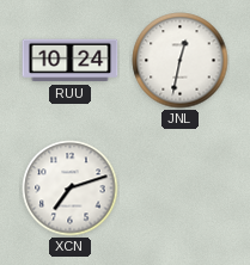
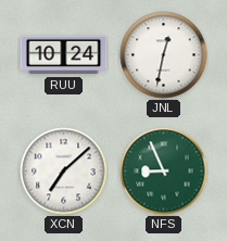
XCN: 7:12 -> 7:08
NFS: none -> 8:56
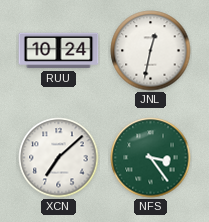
NFS: 8:56 -> 3:24
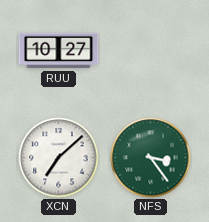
RUU: 10:24 -> 10:27
JNL: 12:32 -> none
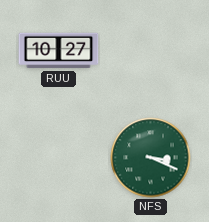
XCN: 7:08 -> none
NFS: 3:24 -> 3:19
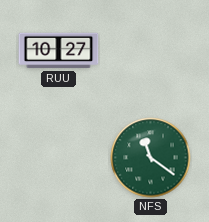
NFS: 3:19 -> 11:21
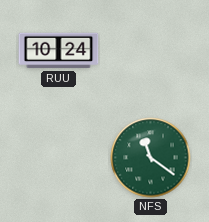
RUU: 10:27 -> 10:24
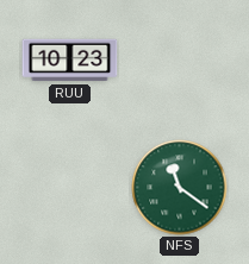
RUU: 10:24 -> 10:23
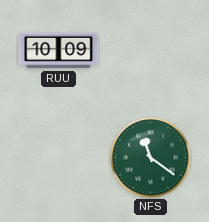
RUU: 10:23 -> 10:09
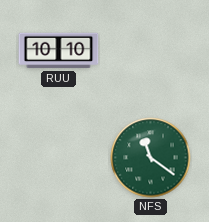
RUU: 10:09 -> 10:10
